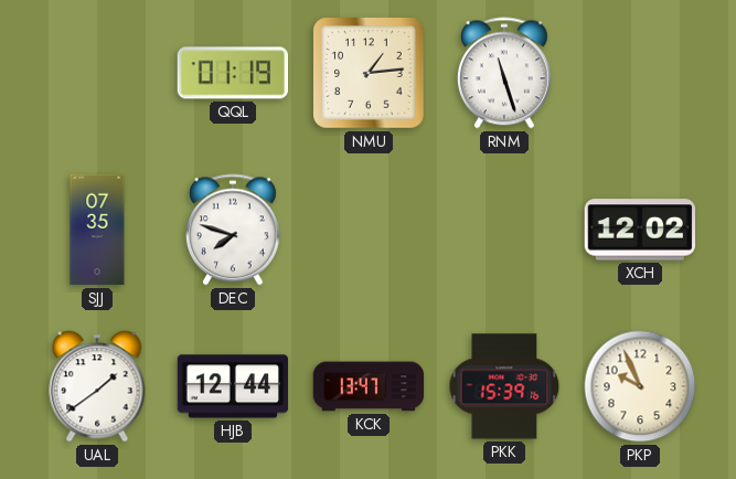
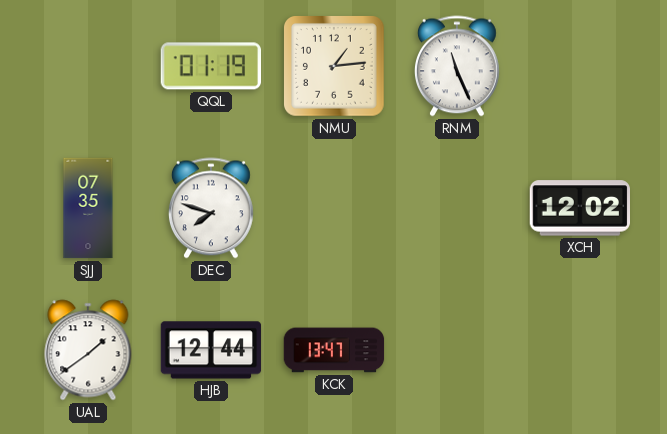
RNM: 11:27 -> 11:26
PKK: 15:39 -> none
PKP: 9:56 -> none
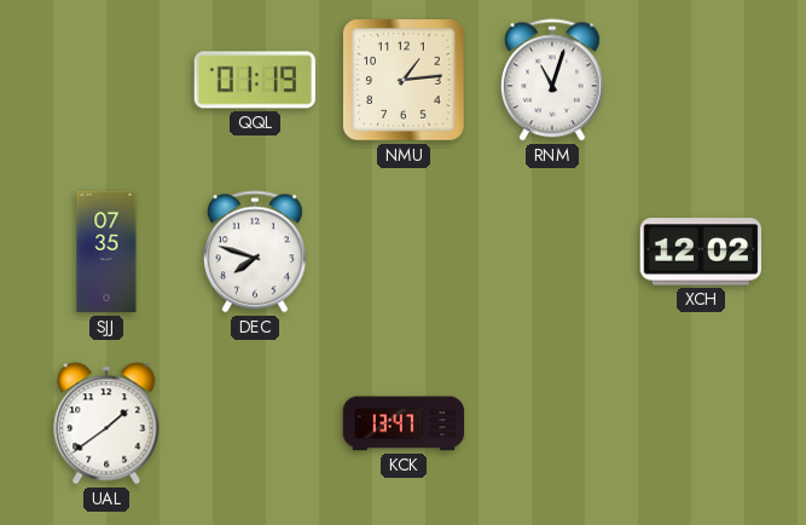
RNM: 11:26 -> 11:03
HJB: 12:44 -> none
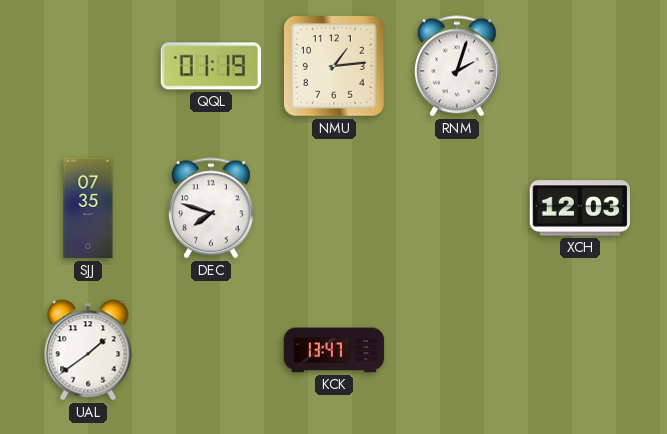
RNM: 11:03 -> 2:03
XCH: 12:02 -> 12:03
